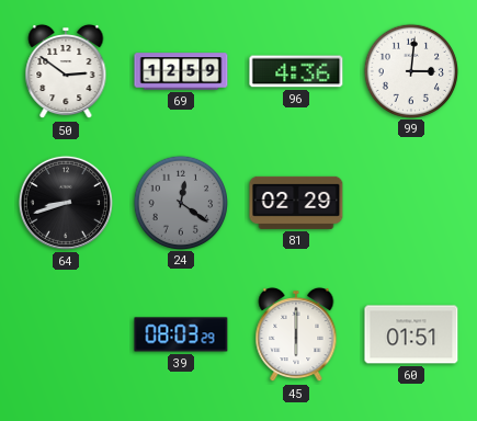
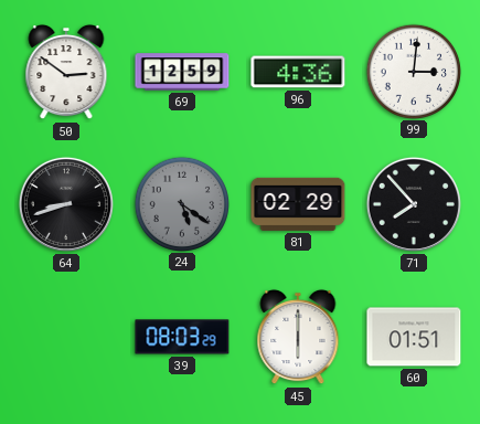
24: 12:21 -> 5:21
71: none -> 7:53
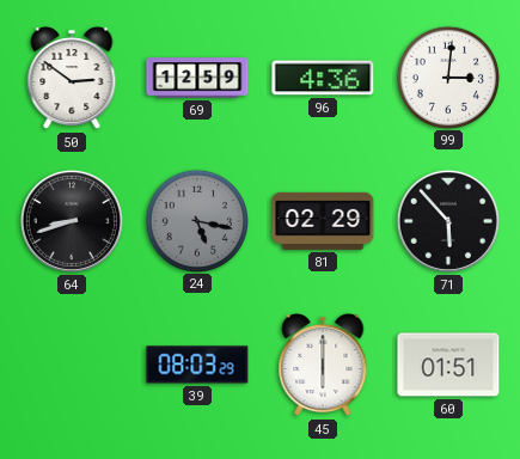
24: 5:21 -> 5:17
71: 7:53 -> 5:53
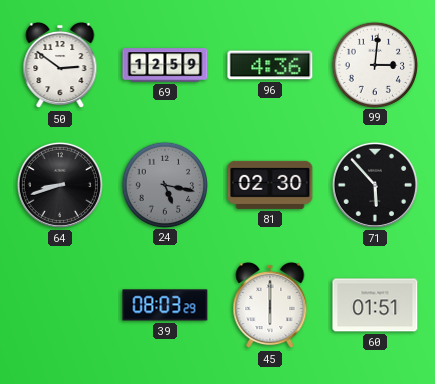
81: 02:29 -> 02:30
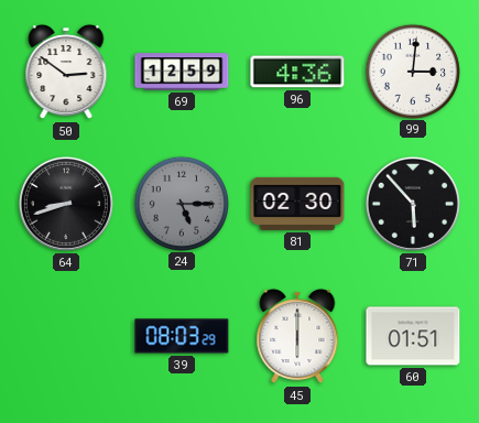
24: 5:17 -> 5:15
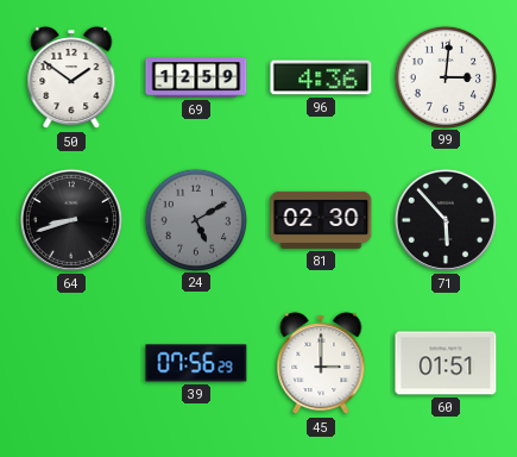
50: 2:51 -> 1:51
24: 5:15 -> 5:10
39: 08:03 -> 07:56
45: 6:00 -> 3:00
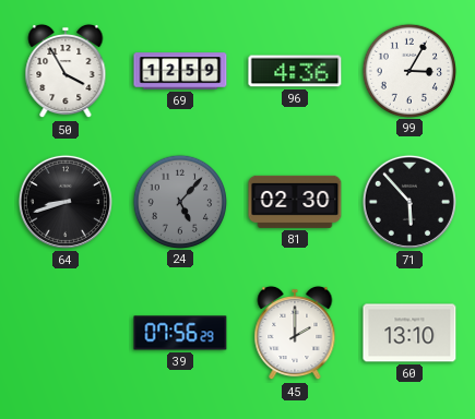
50: 1:51 -> 3:55
99: 3:01 -> 3:05
24: 5:10 -> 5:07
45: 3:00 -> 2:00
60: 01:51 -> 13:10
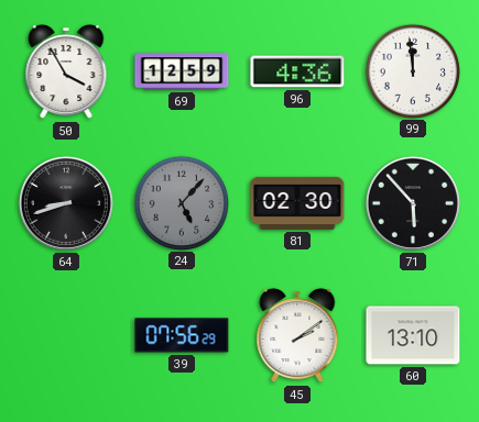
99: 3:05 -> 11:59
45: 2:00 -> 2:09
